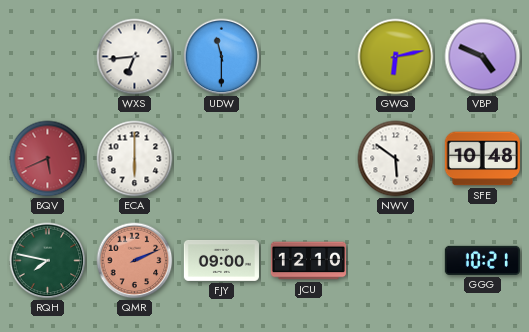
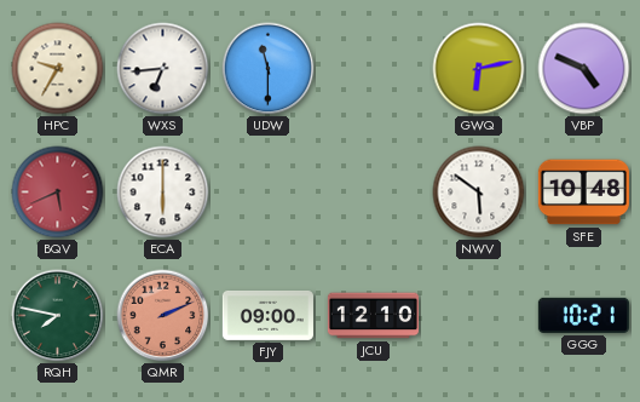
HPC: none -> 9:35
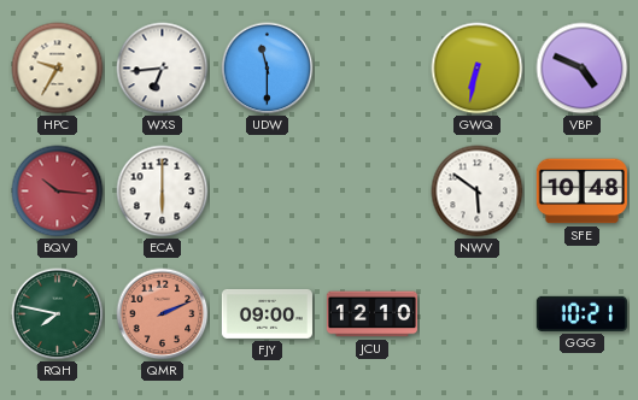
GWQ: 6:13 -> 6:32
BQV: 5:41 -> 10:16
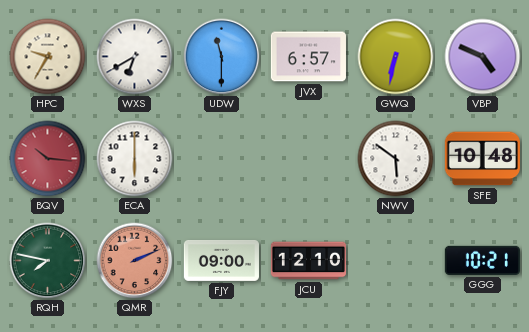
WXS: 6:44 -> 6:40
JVX: none -> 6:57
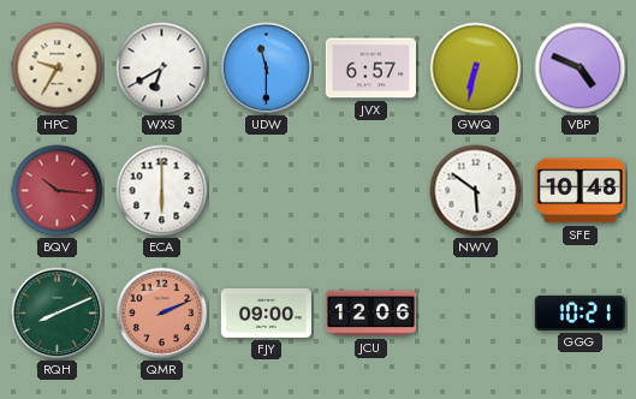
RQH: 7:47 -> 8:11
JCU: 12:10 -> 12:06
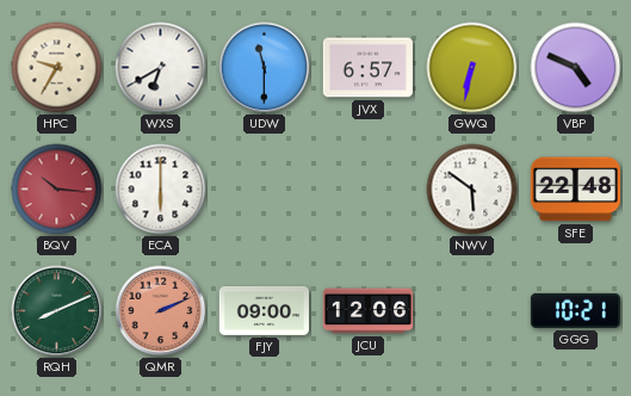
SFE: 10:48 -> 22:48
